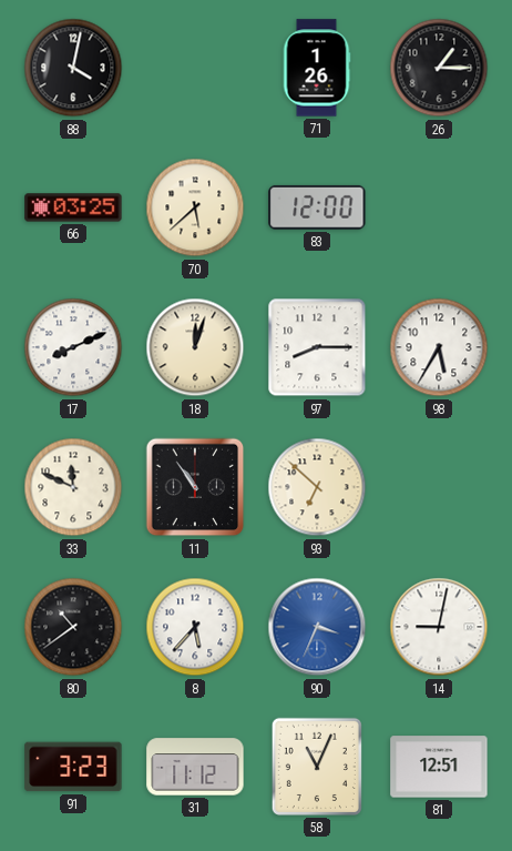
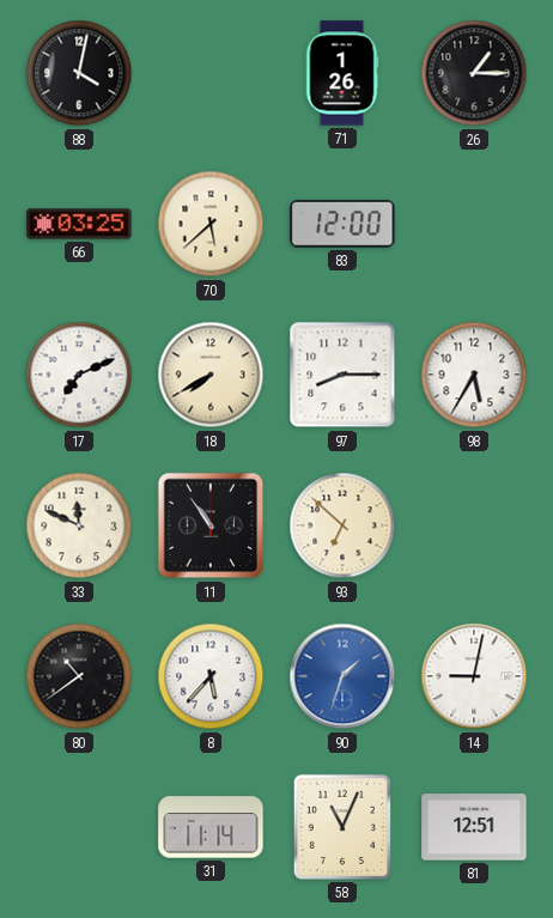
17: 8:11 -> 7:11
18: 12:03 -> 7:40
90: 3:34 -> 1:33
91: 3:23 -> none
31: 11:12 -> 11:14
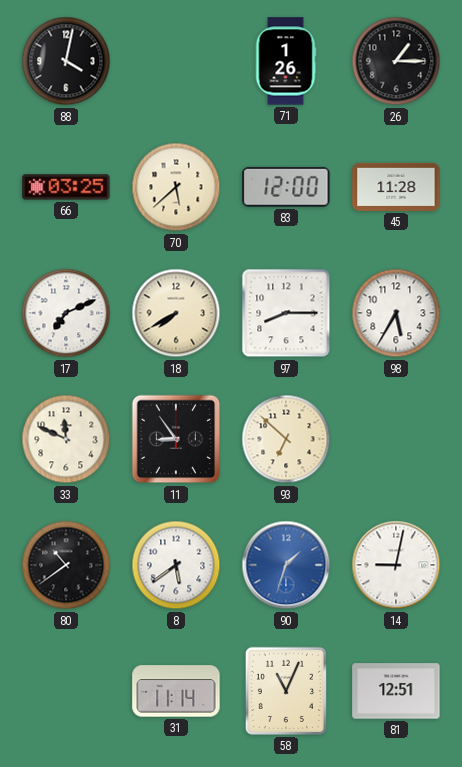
45: none -> 11:28
11: 10:54 -> 8:54
8: 5:37 -> 5:39
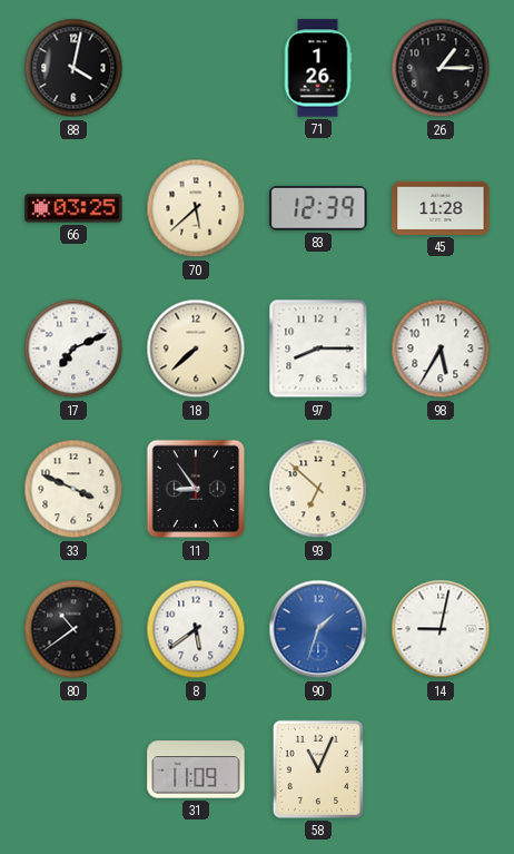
83: 12:00 -> 12:39
18: 7:40 -> 7:38
33: 11:49 -> 3:49
31: 11:14 -> 11:09
81: 12:51 -> none
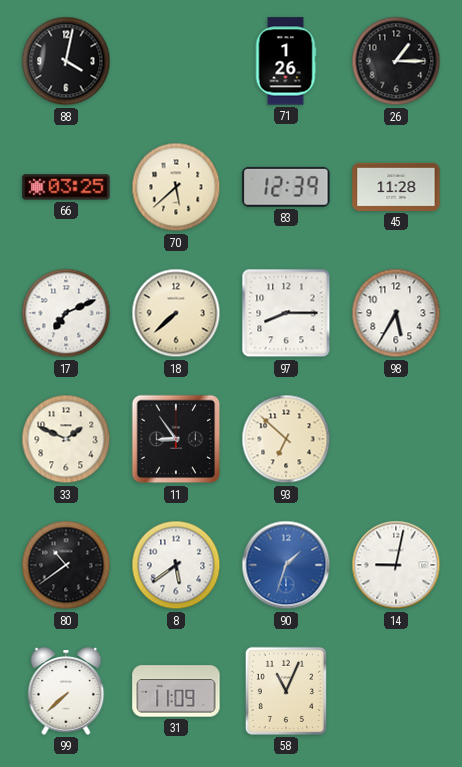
33: 3:49 -> 1:49
99: none -> 7:38
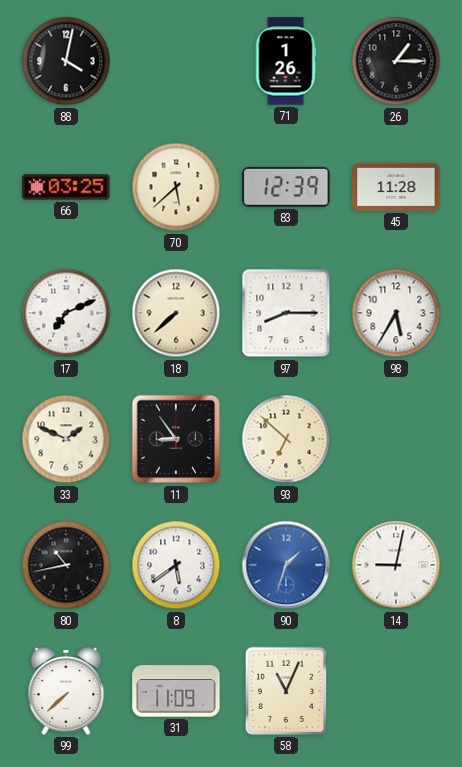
80: 10:39 -> 10:43
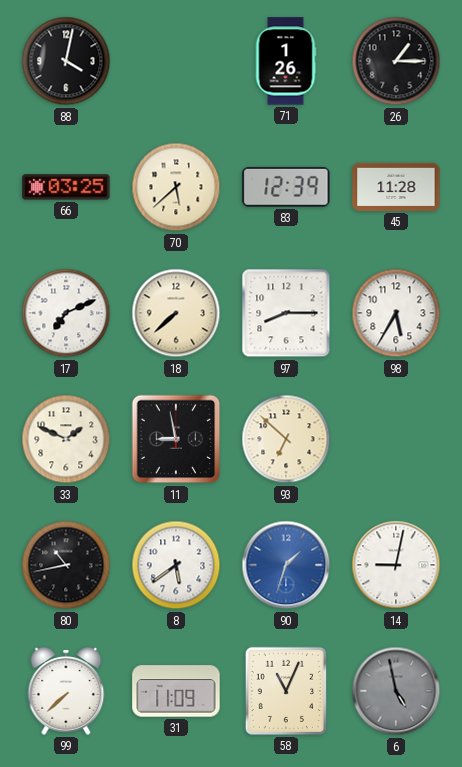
11: 8:54 -> 8:58
6: none -> 4:58
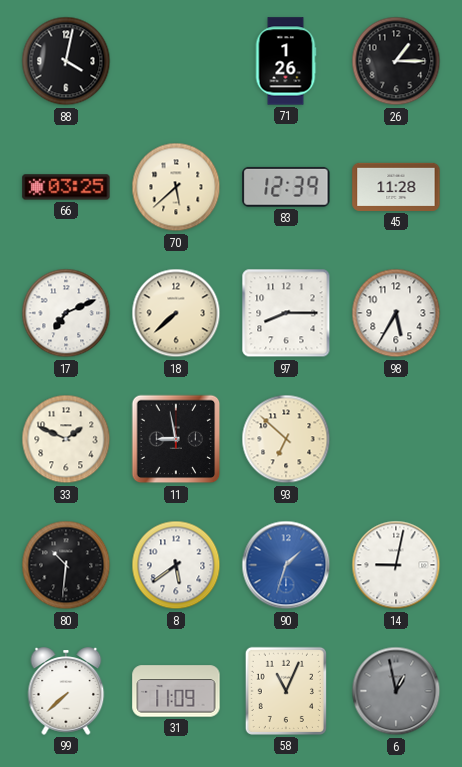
80: 10:43 -> 10:31
6: 4:58 -> 12:58
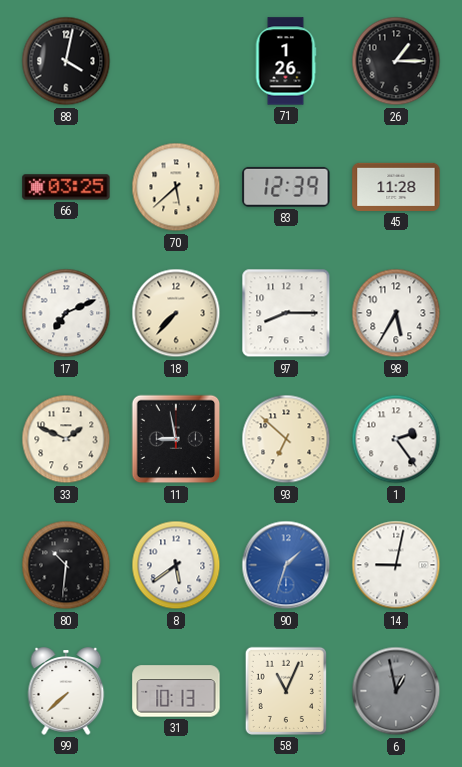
18: 7:38 -> 7:37
1: none -> 2:24
31: 11:09 -> 10:13
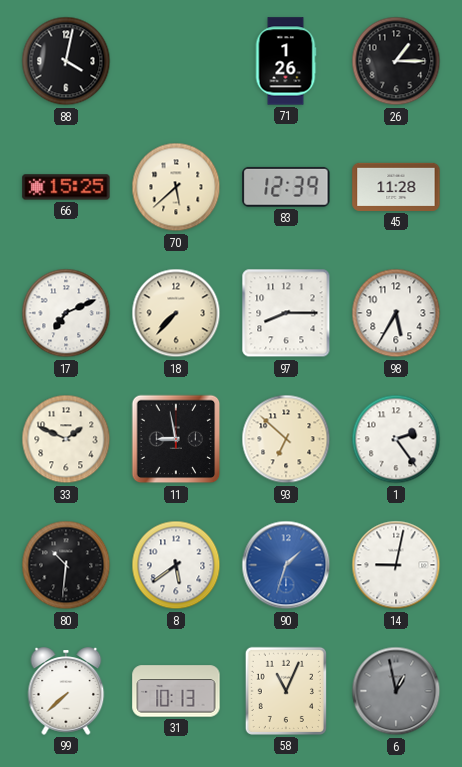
66: 03:25 -> 15:25
